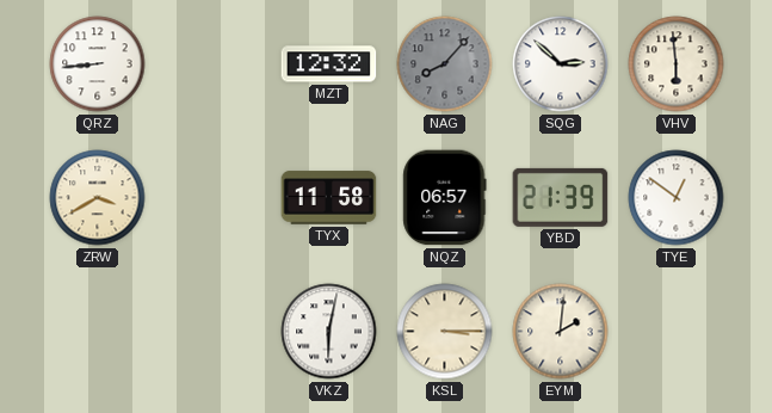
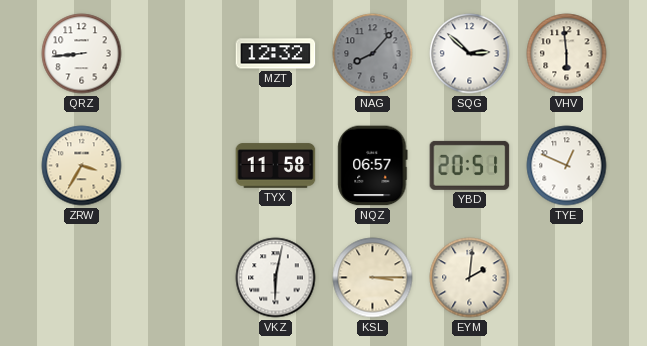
ZRW: 3:40 -> 3:35
YBD: 21:39 -> 20:51
TYE: 12:51 -> 12:49
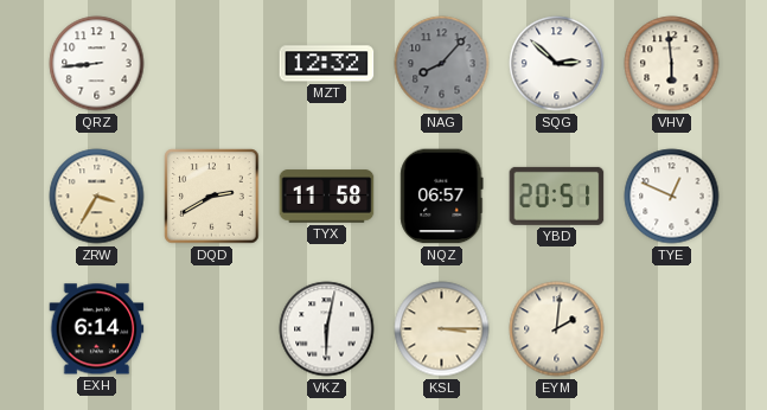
DQD: none -> 2:40
EXH: none -> 6:14
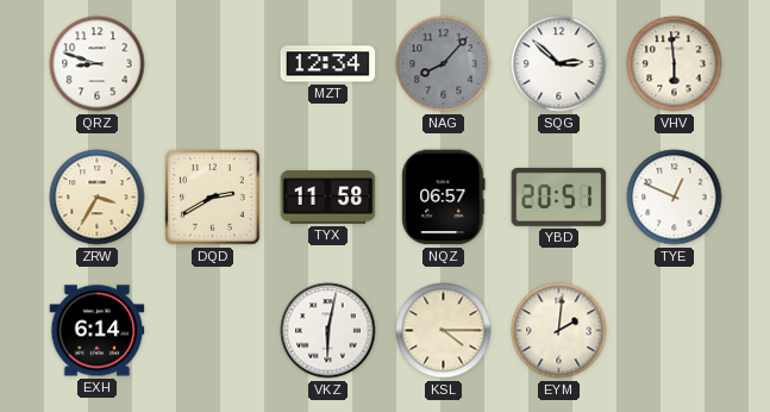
QRZ: 8:44 -> 8:48
MZT: 12:32 -> 12:34
KSL: 3:15 -> 4:15
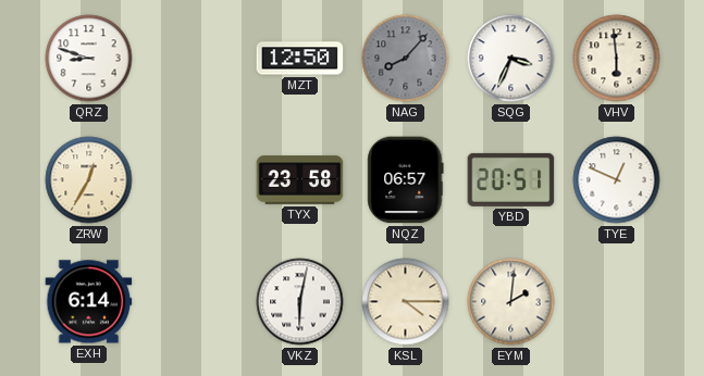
MZT: 12:34 -> 12:50
SQG: 2:52 -> 3:34
ZRW: 3:35 -> 12:35
DQD: 2:40 -> none
TYX: 11:58 -> 23:58
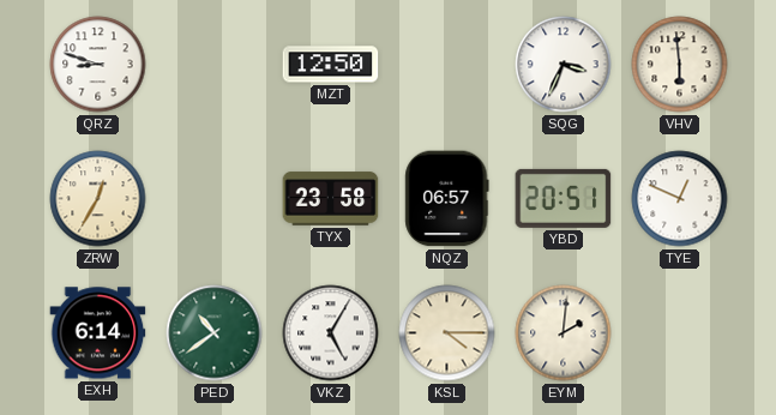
NAG: 8:07 -> none
PED: none -> 10:39
VKZ: 6:02 -> 5:05
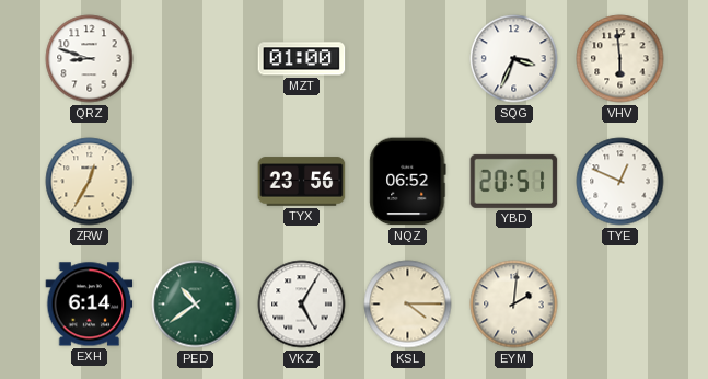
MZT: 12:50 -> 01:00
TYX: 23:58 -> 23:56
NQZ: 06:57 -> 06:52
